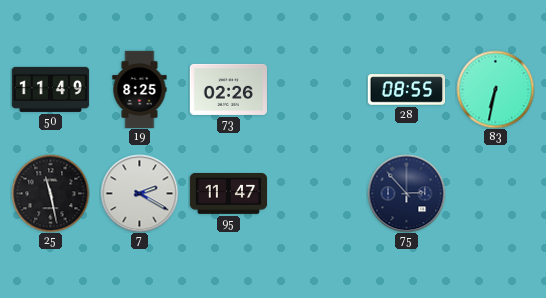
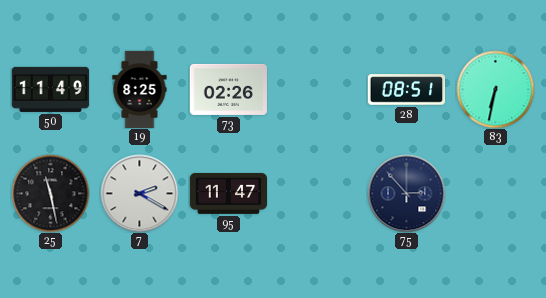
28: 08:55 -> 08:51
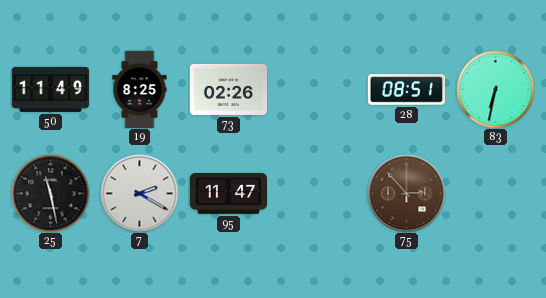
75 dial: navy -> brown
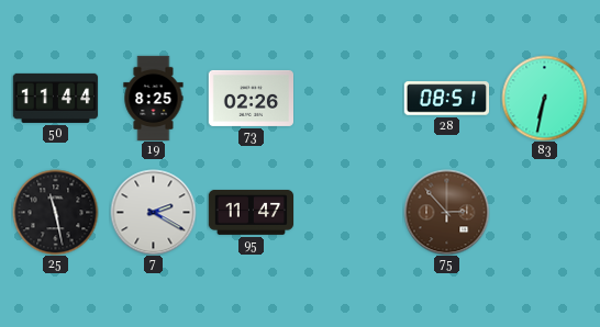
50: 11:49 -> 11:44
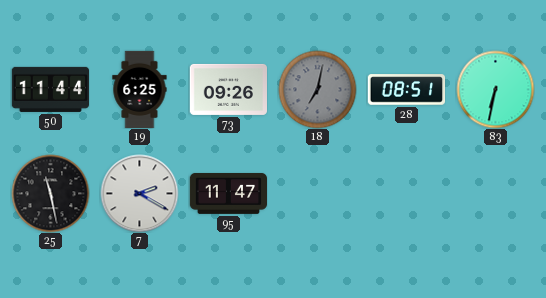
19: 8:25 -> 6:25
73: 02:26 -> 09:26
18: none -> 7:02
75: 2:53 -> none
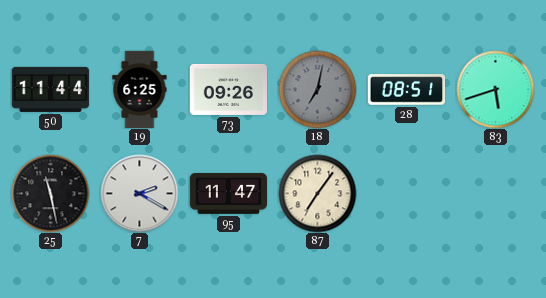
83: 6:32 -> 5:42
87: none -> 7:06
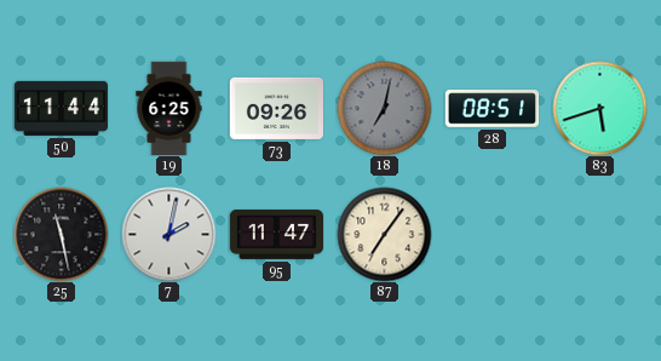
7: 2:20 -> 2:02
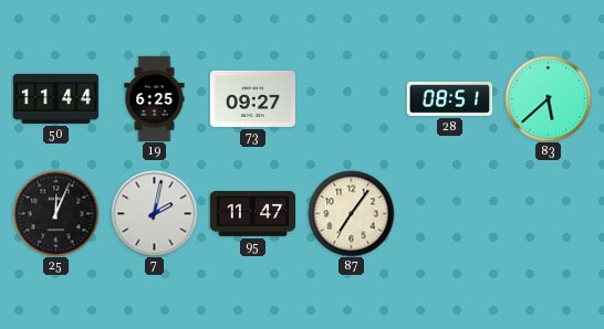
73: 09:26 -> 09:27
18: 7:02 -> none
83: 5:42 -> 5:38
25: 11:28 -> 12:04
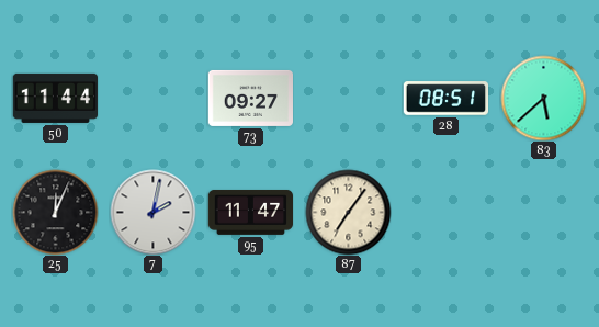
19: 6:25 -> none
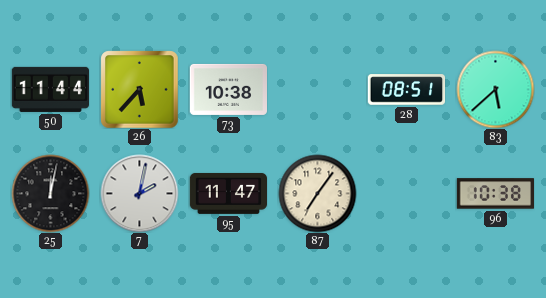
26: none -> 5:37
73: 09:27 -> 10:38
25: 12:04 -> 12:02
96: none -> 10:38
